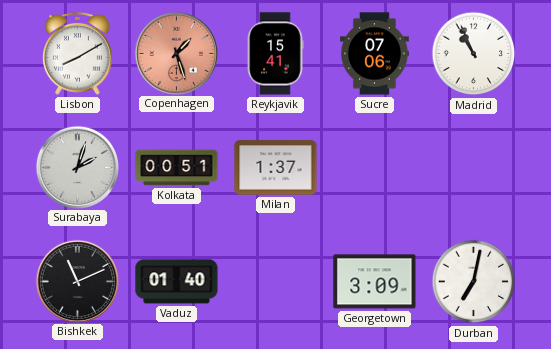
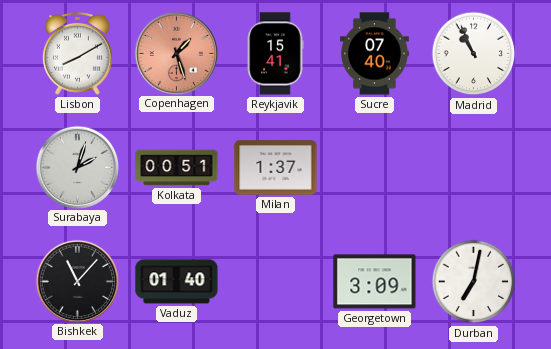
Sucre: 07:06 -> 07:40
Bishkek: 11:11 -> 11:07
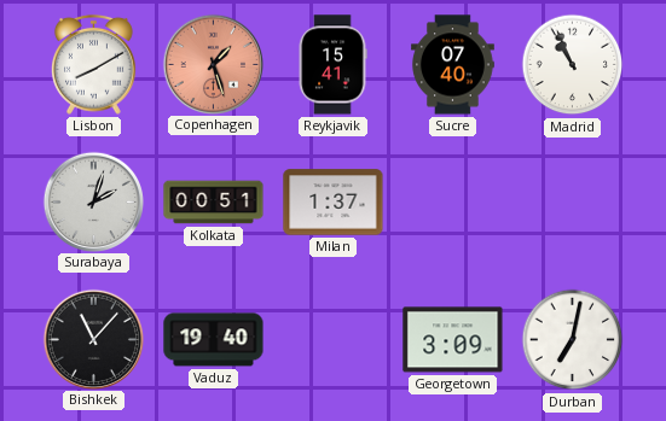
Vaduz: 01:40 -> 19:40
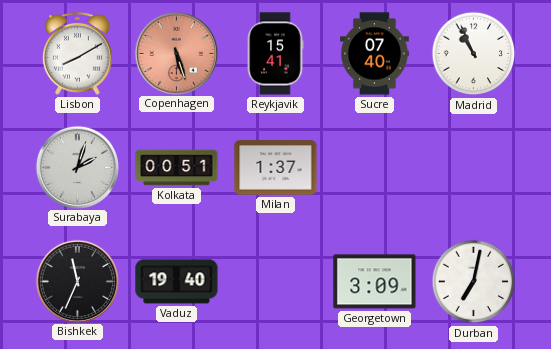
Copenhagen: 1:27 -> 5:27
Bishkek: 11:07 -> 11:34
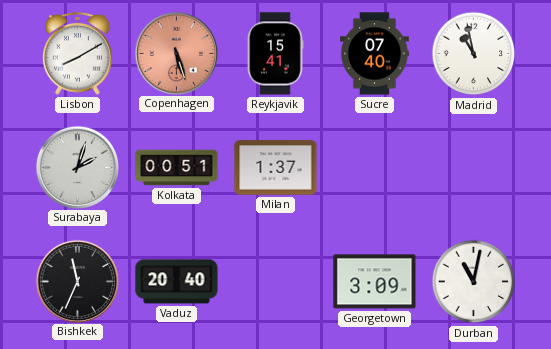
Madrid: 10:56 -> 10:58
Vaduz: 19:40 -> 20:40
Durban: 7:02 -> 11:02
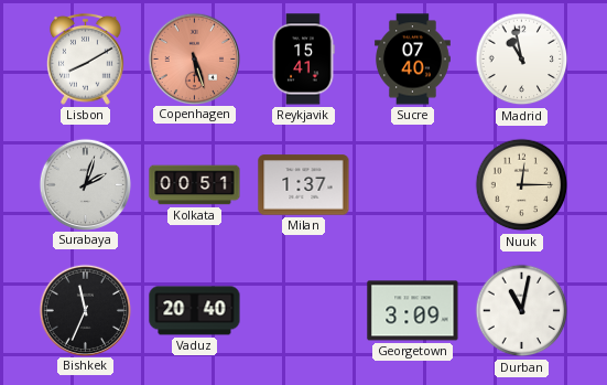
Nuuk: none -> 12:15
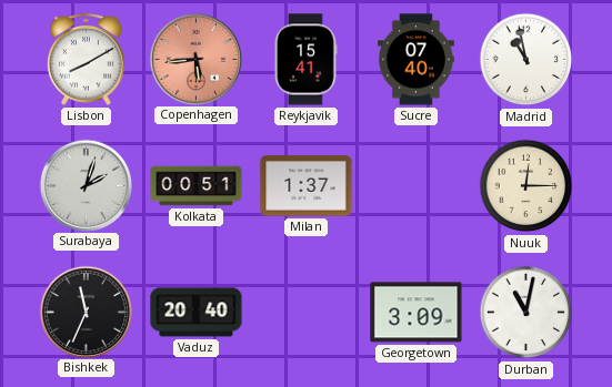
Copenhagen: 5:27 -> 5:44
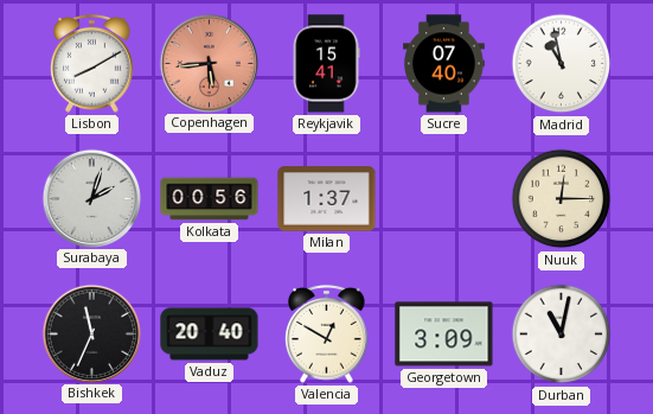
Kolkata: 00:51 -> 00:56
Valencia: none -> 12:50
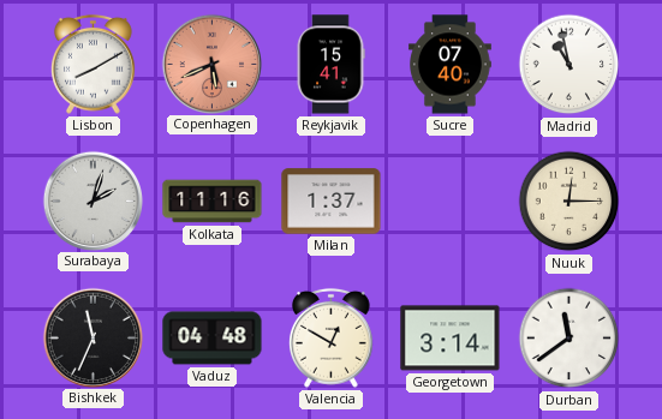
Copenhagen: 5:44 -> 5:41
Kolkata: 00:56 -> 11:16
Vaduz: 20:40 -> 04:48
Georgetown: 3:09 -> 3:14
Durban: 11:02 -> 11:39
